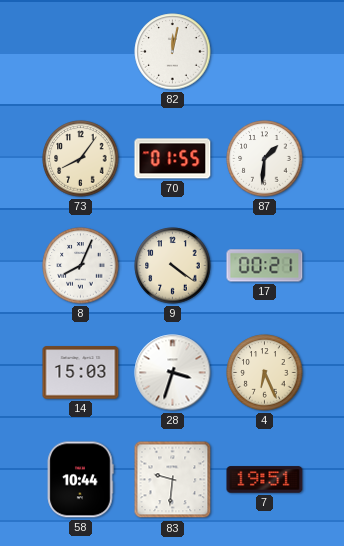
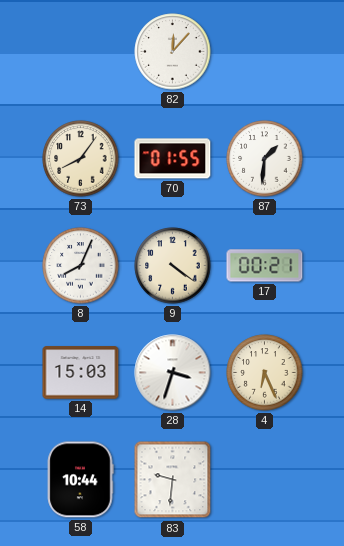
82: 12:02 -> 12:07
7: 19:51 -> none
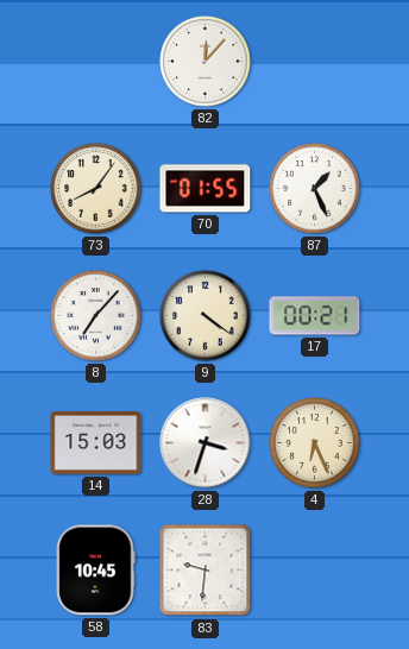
87: 1:31 -> 1:26
8: 8:04 -> 7:07
58: 10:44 -> 10:45
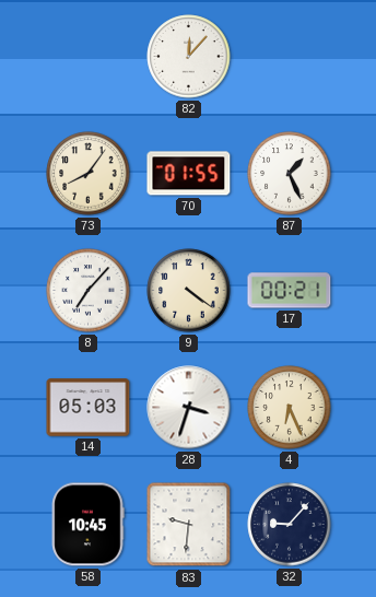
14: 15:03 -> 05:03
32: none -> 9:07
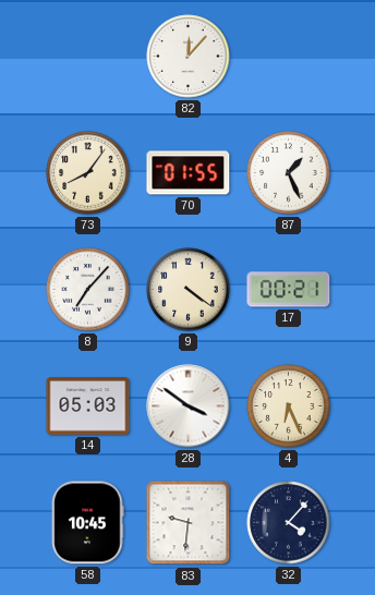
28: 3:33 -> 3:51
32: 9:07 -> 4:07
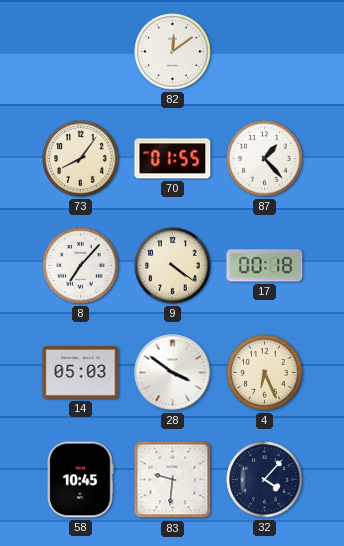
82: 12:07 -> 12:09
87: 1:26 -> 1:23
17: 00:21 -> 00:18
